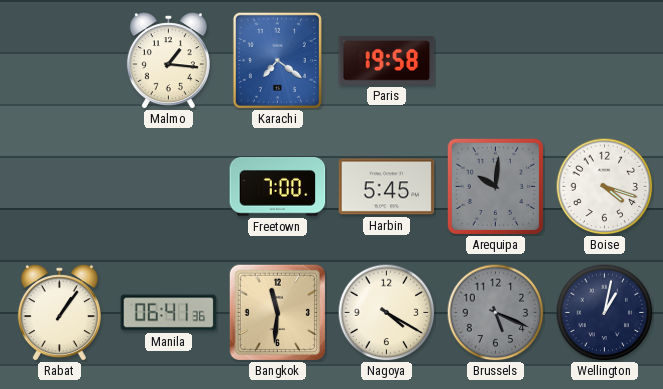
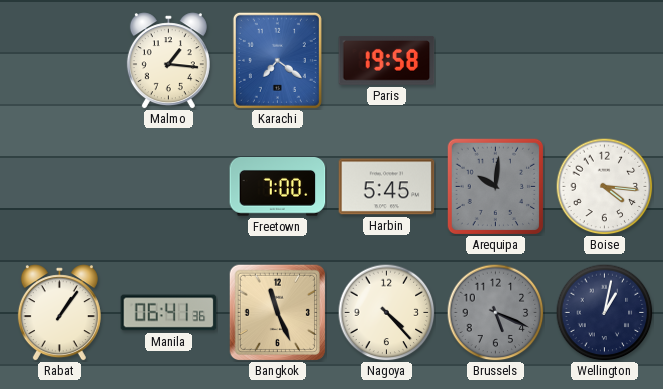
Boise: 4:18 -> 4:16
Bangkok: 11:31 -> 11:26
Nagoya: 4:20 -> 4:23
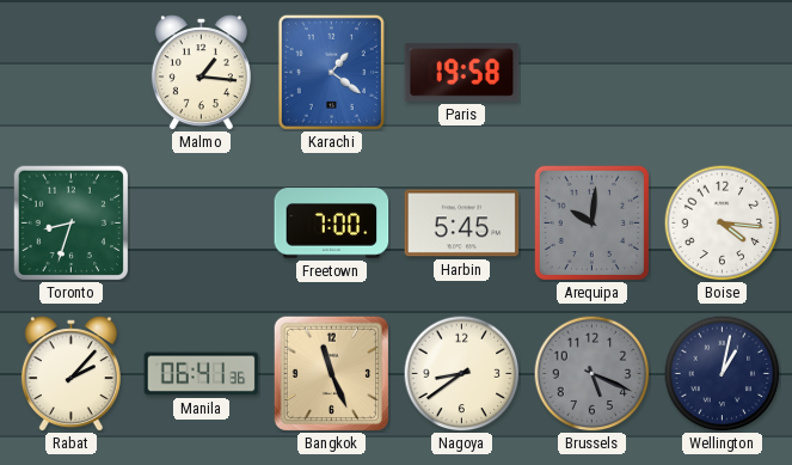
Karachi: 7:21 -> 1:21
Toronto: none -> 8:33
Rabat: 1:06 -> 2:07
Nagoya: 4:23 -> 8:39
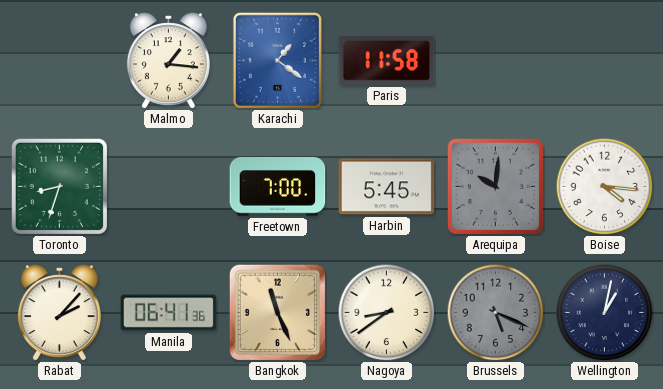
Paris: 19:58 -> 11:58
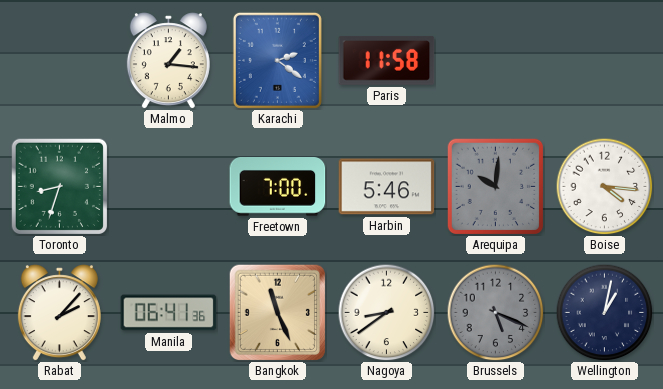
Karachi: 1:21 -> 2:21
Harbin: 5:45 -> 5:46
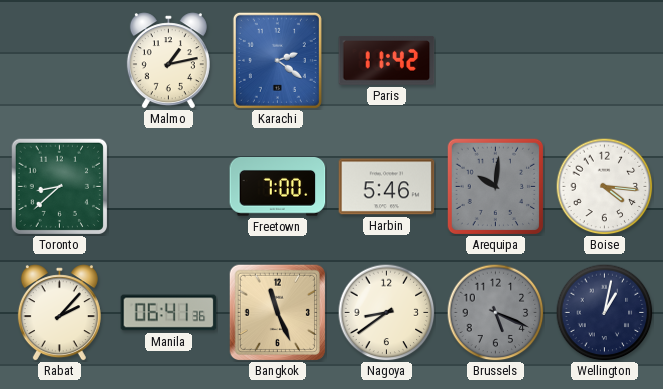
Malmo: 1:16 -> 1:13
Paris: 11:58 -> 11:42
Toronto: 8:33 -> 8:38
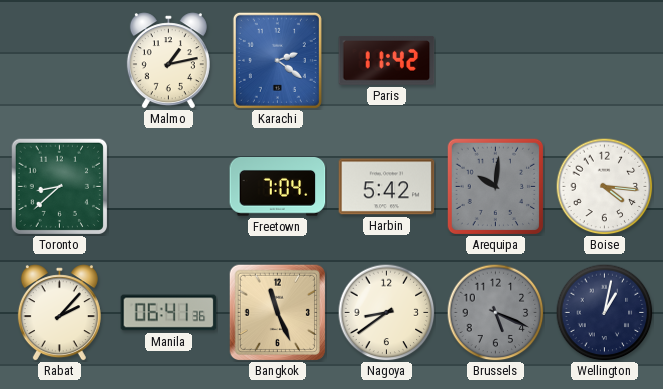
Freetown: 7:00 -> 7:04
Harbin: 5:46 -> 5:42
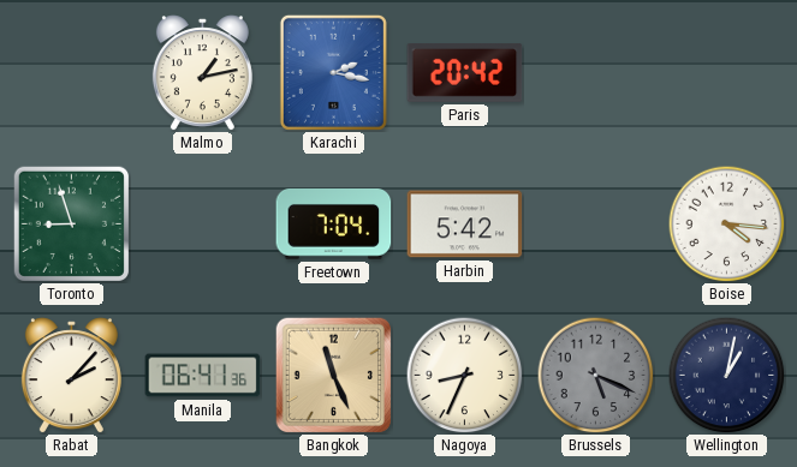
Karachi: 2:21 -> 2:17
Paris: 11:42 -> 20:42
Toronto: 8:38 -> 8:57
Arequipa: 10:01 -> none
Nagoya: 8:39 -> 8:34
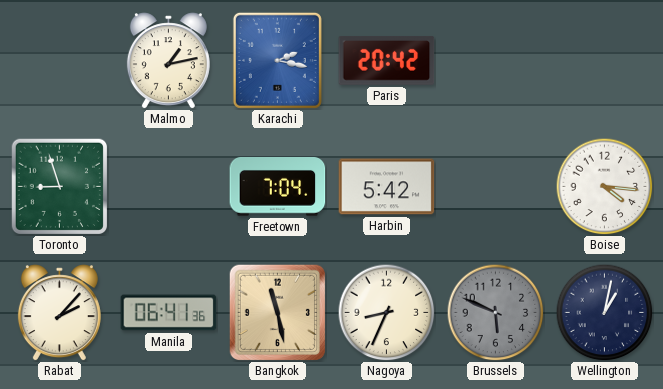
Bangkok: 11:26 -> 11:28
Brussels: 5:19 -> 5:49
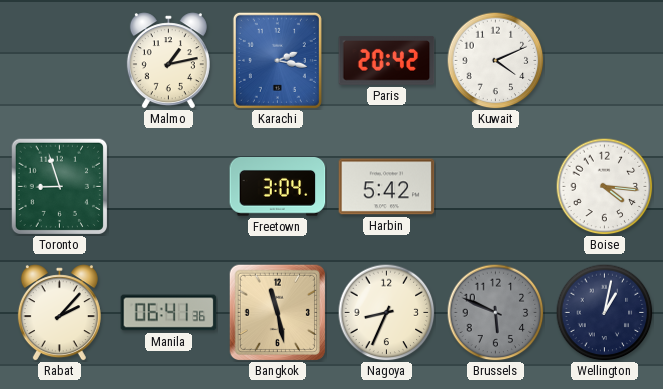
Kuwait: none -> 4:11
Freetown: 7:04 -> 3:04
